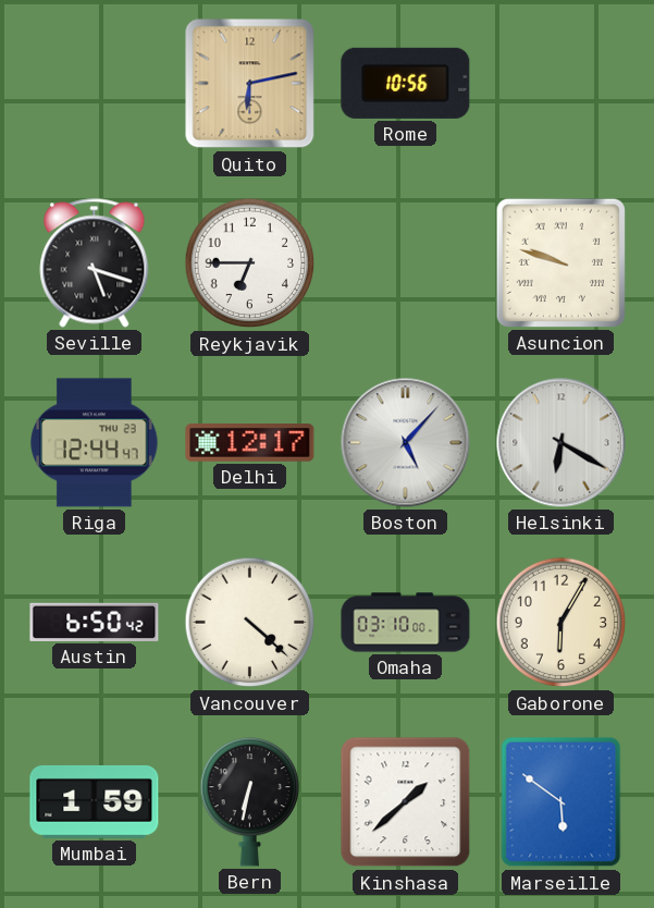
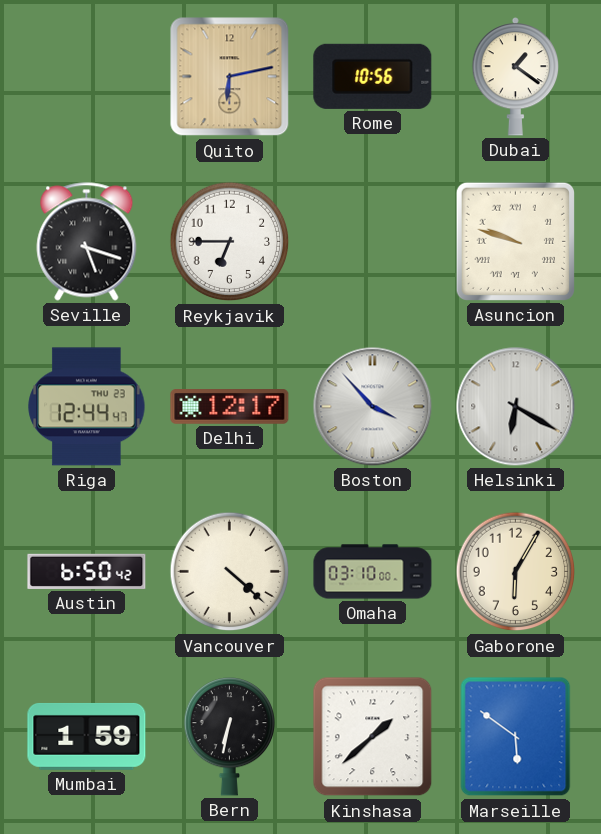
Dubai: none -> 1:21
Boston: 5:07 -> 3:53
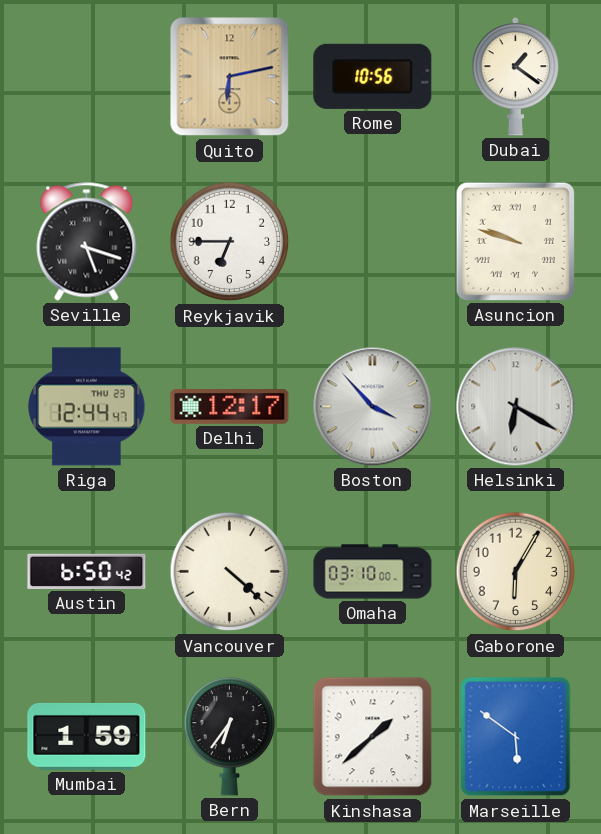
Bern: 6:32 -> 6:36
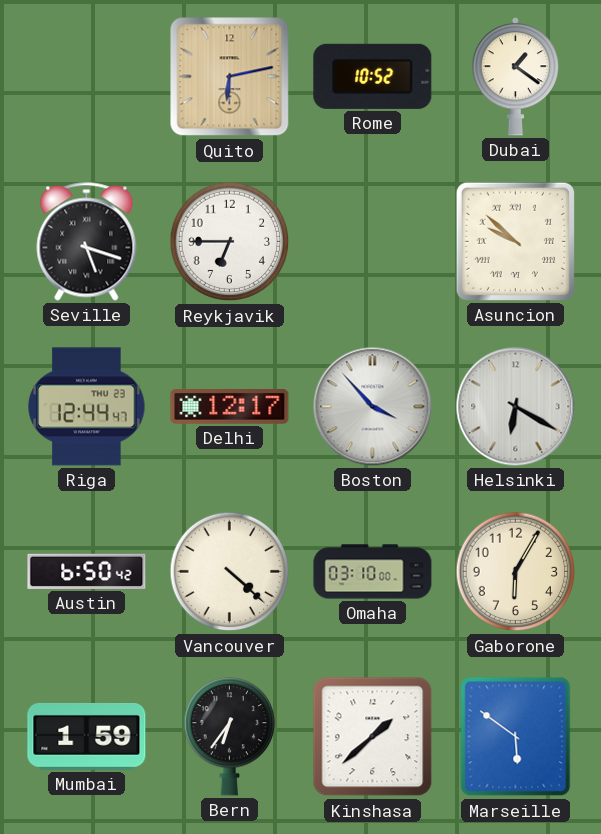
Rome: 10:56 -> 10:52
Asuncion: 9:48 -> 9:52
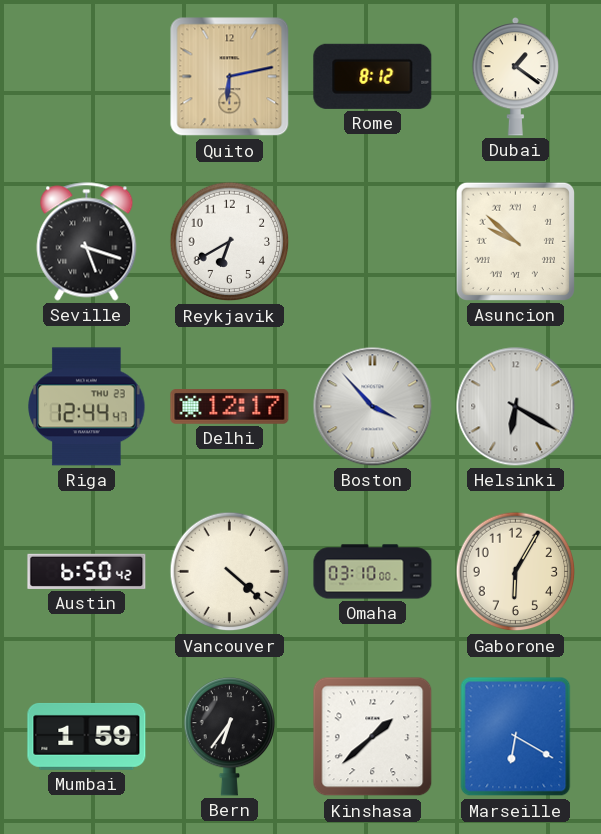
Rome: 10:52 -> 8:12
Reykjavik: 6:45 -> 6:40
Marseille: 5:51 -> 6:20
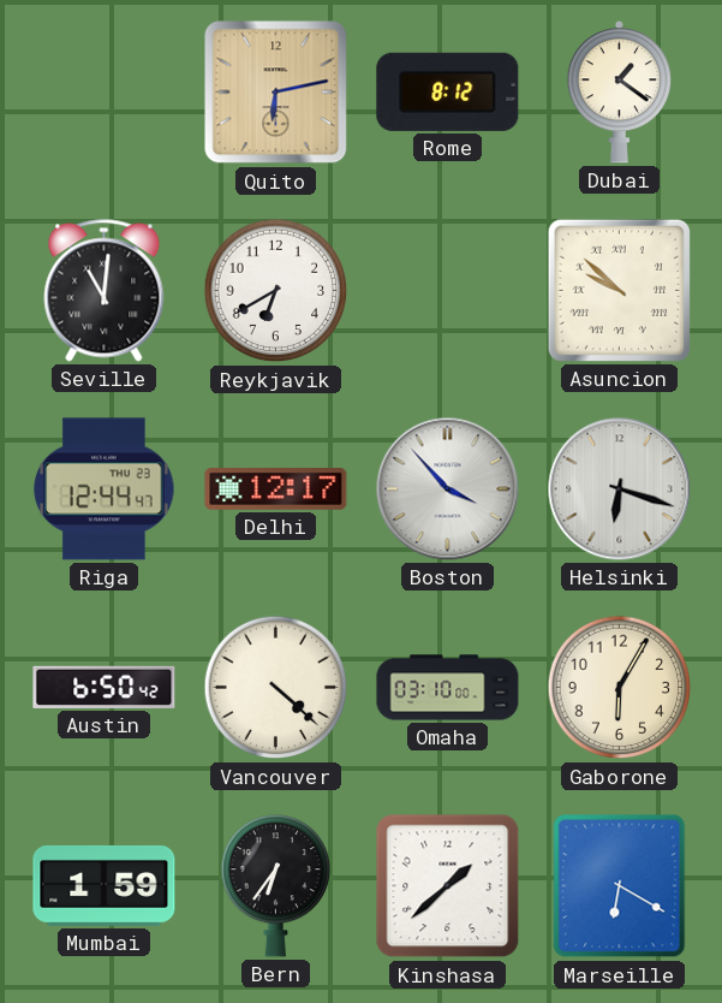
Seville: 5:18 -> 11:01
Helsinki: 6:20 -> 6:18
